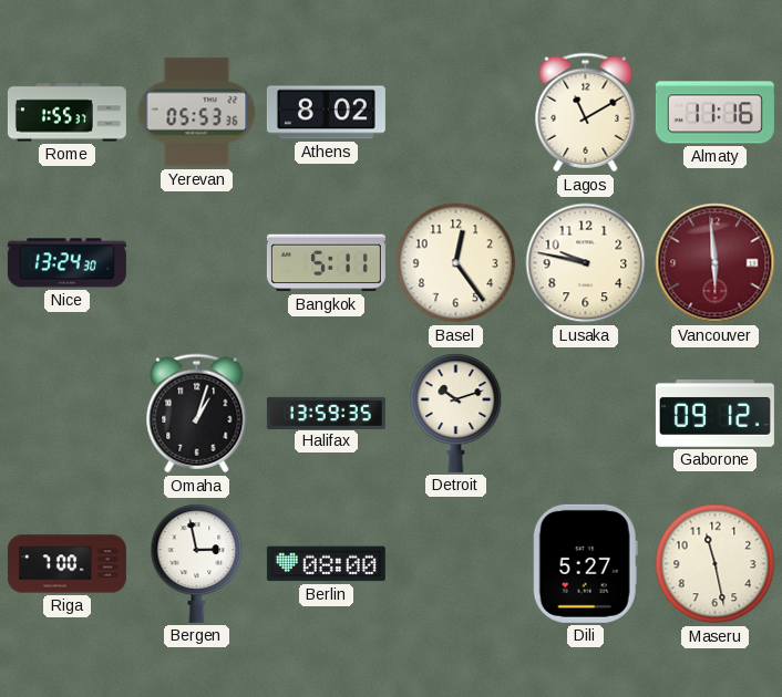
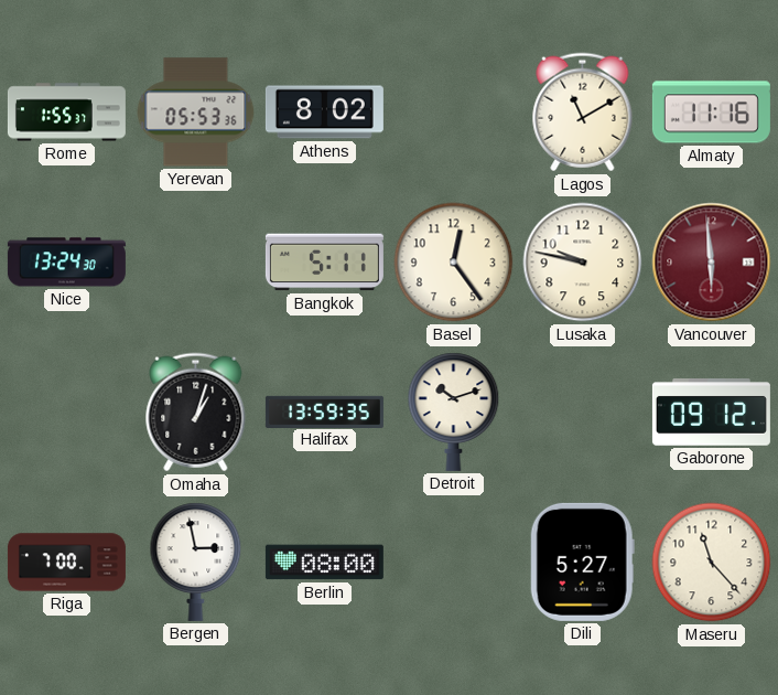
Maseru: 11:28 -> 11:23
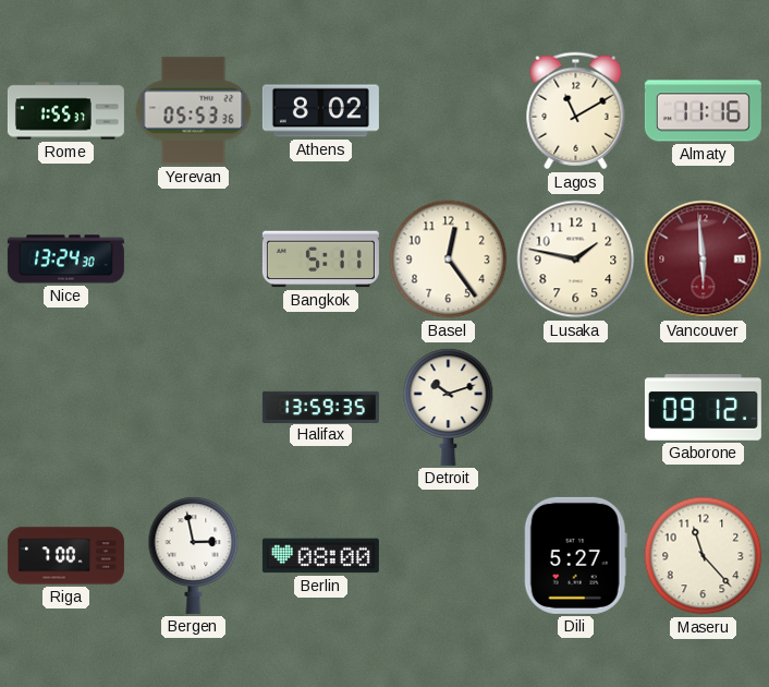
Lusaka: 9:47 -> 1:47
Omaha: 1:03 -> none
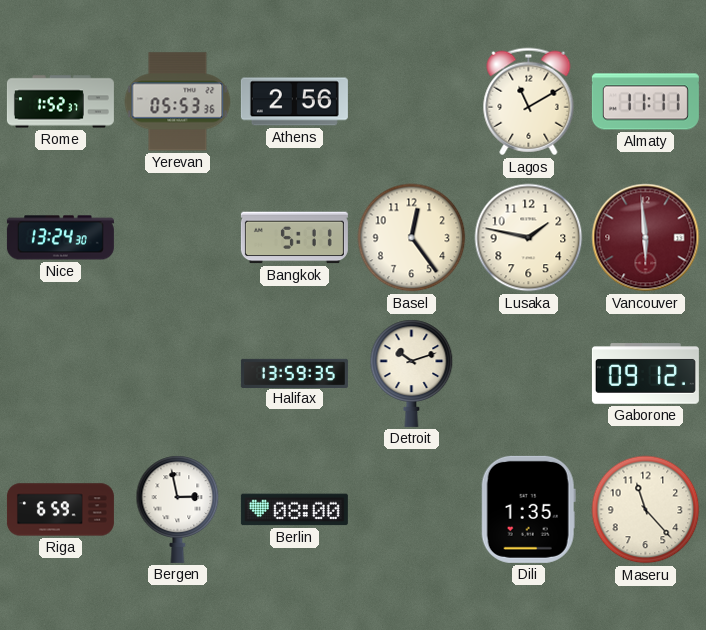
Rome: 1:55 -> 1:52
Athens: 8:02 -> 2:56
Almaty: 11:16 -> 11:11
Riga: 7:00 -> 6:59
Dili: 5:27 -> 1:35
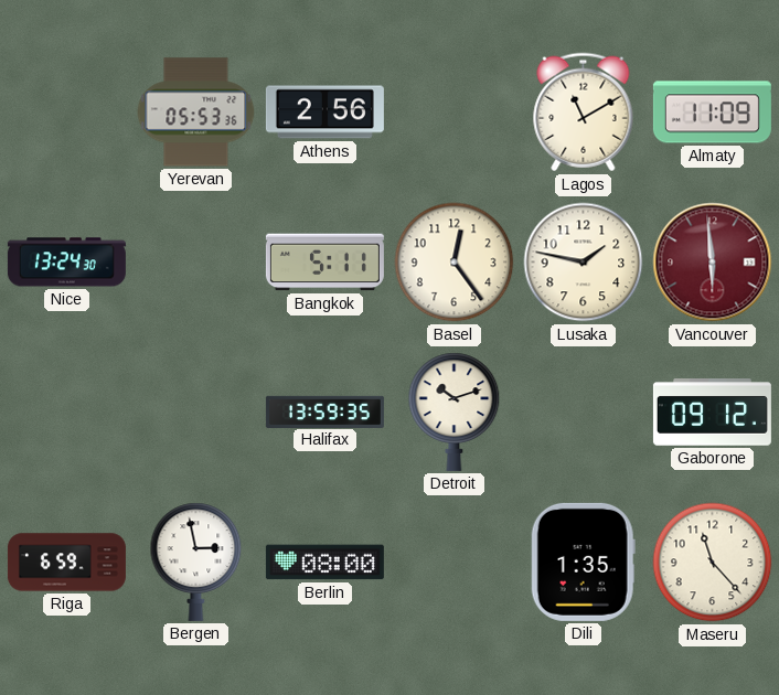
Rome: 1:52 -> none
Almaty: 11:11 -> 11:09
